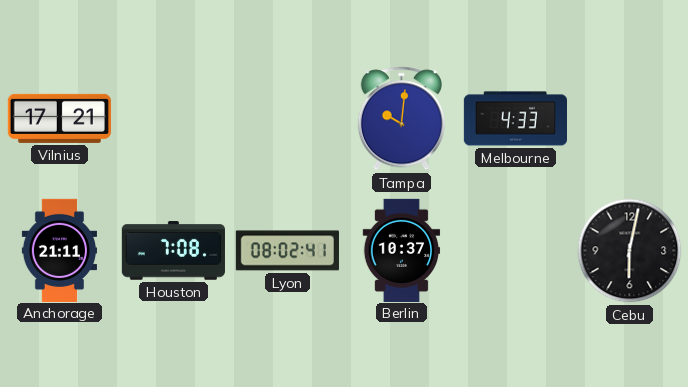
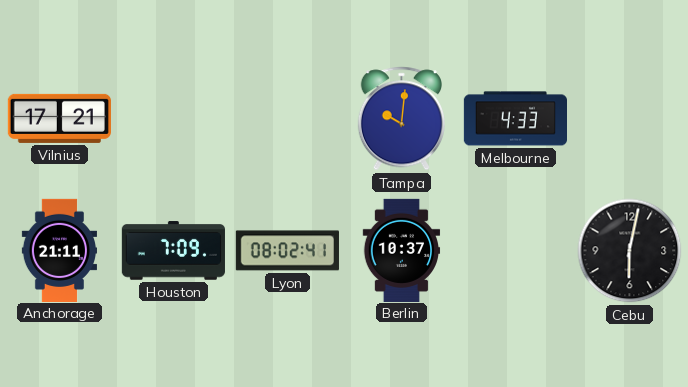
Houston: 7:08 -> 7:09
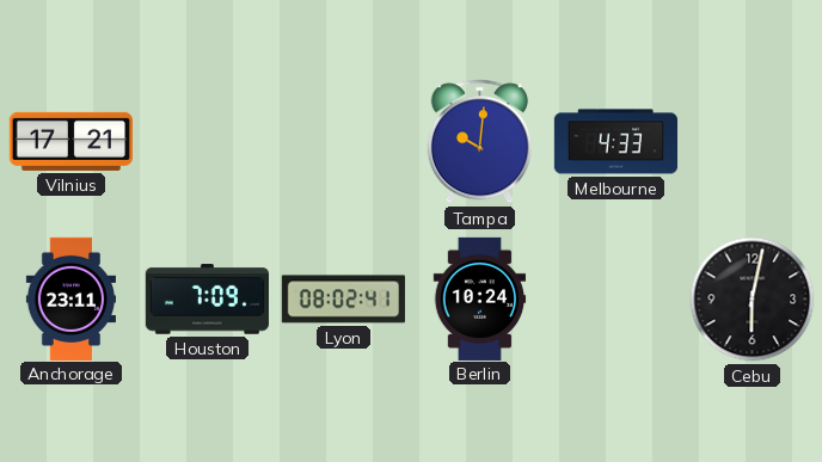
Anchorage: 21:11 -> 23:11
Berlin: 10:37 -> 10:24
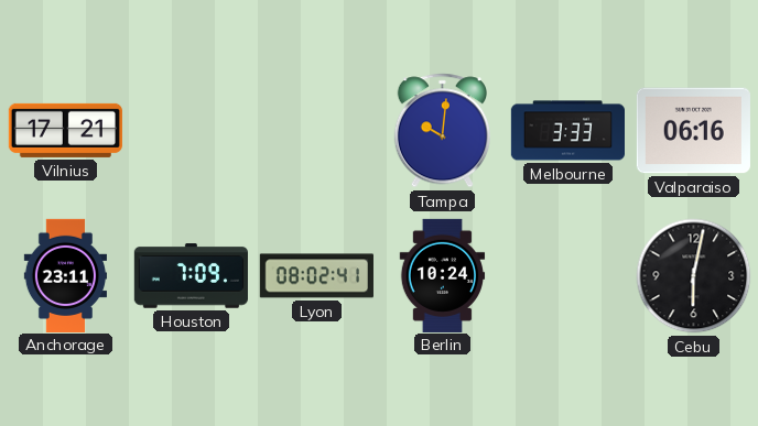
Melbourne: 4:33 -> 3:33
Valparaiso: none -> 06:16
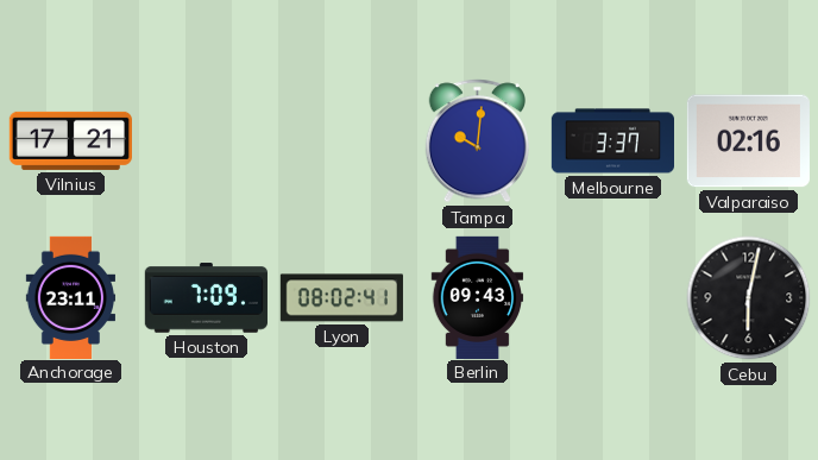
Melbourne: 3:33 -> 3:37
Valparaiso: 06:16 -> 02:16
Berlin: 10:24 -> 09:43
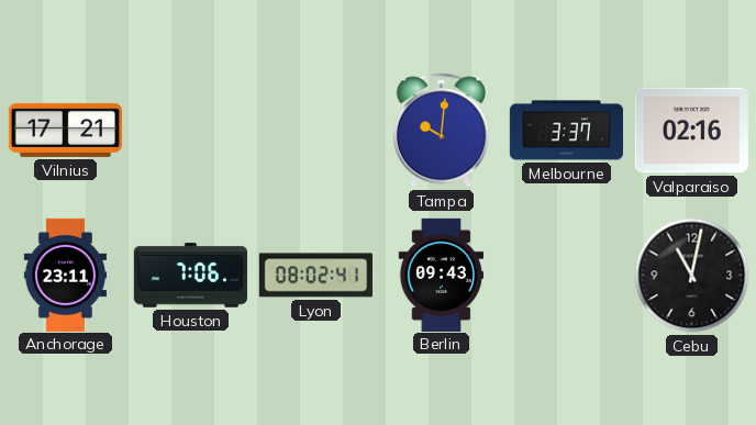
Houston: 7:09 -> 7:06
Cebu: 6:02 -> 11:02
